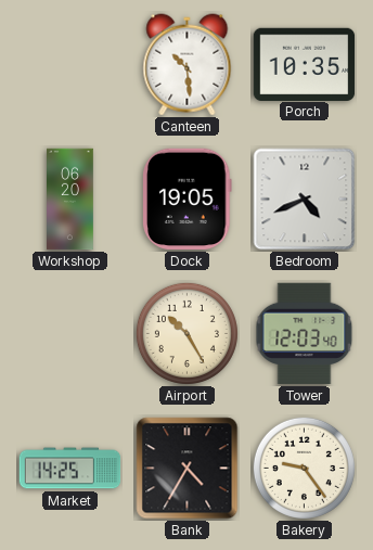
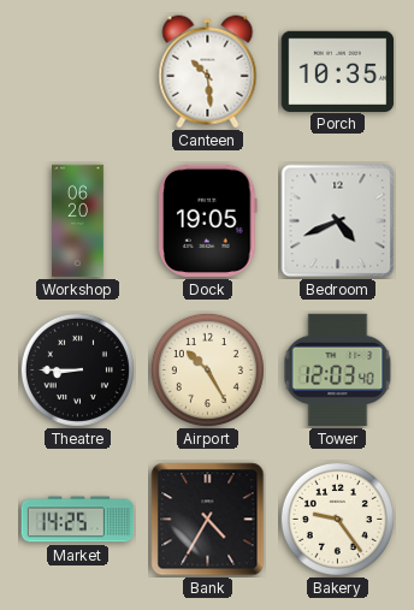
Theatre: none -> 8:45
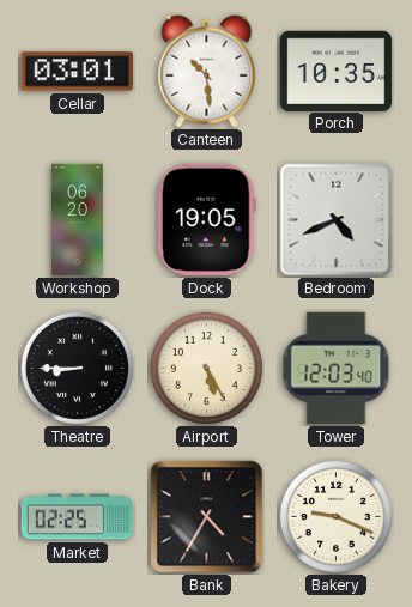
Cellar: none -> 03:01
Airport: 10:25 -> 5:25
Market: 14:25 -> 02:25
Bakery: 9:24 -> 9:19
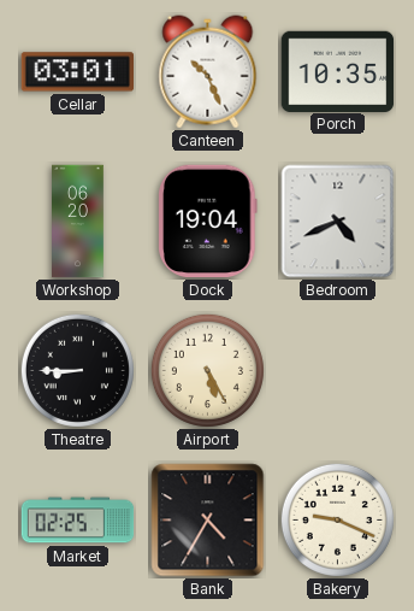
Canteen: 10:29 -> 10:26
Dock: 19:05 -> 19:04
Tower: 12:03 -> none
